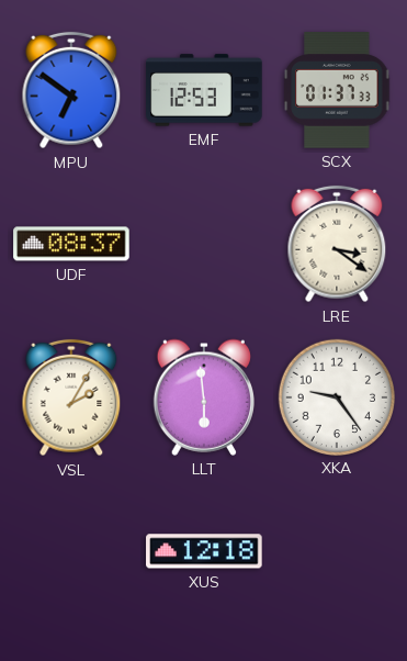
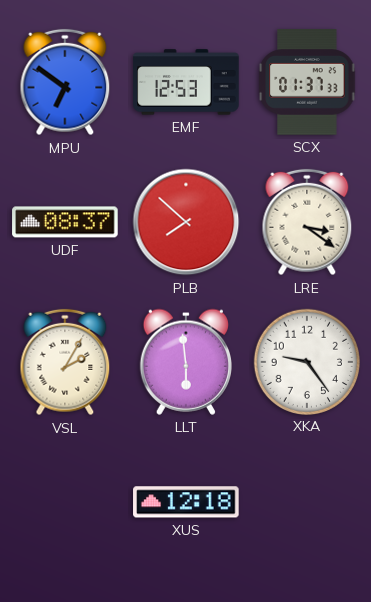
PLB: none -> 7:52
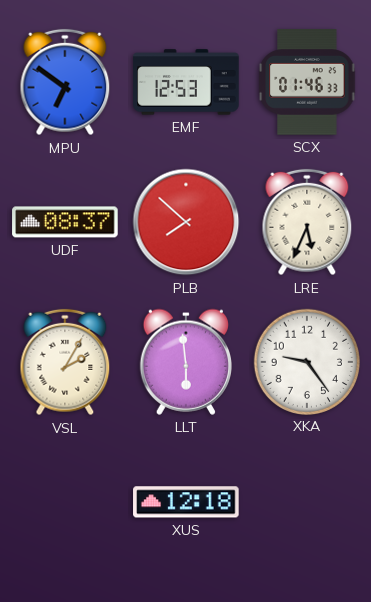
SCX: 01:37 -> 01:46
LRE: 3:21 -> 5:34
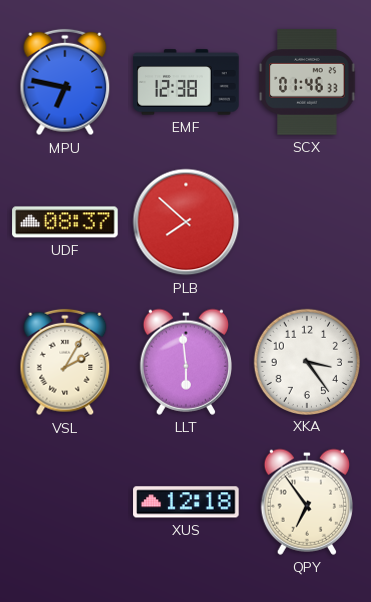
MPU: 6:51 -> 6:47
EMF: 12:53 -> 12:38
LRE: 5:34 -> none
XKA: 9:24 -> 3:24
QPY: none -> 6:54
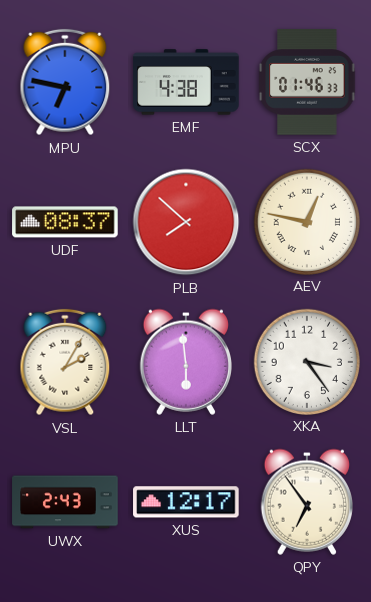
EMF: 12:38 -> 4:38
AEV: none -> 12:47
UWX: none -> 2:43
XUS: 12:18 -> 12:17
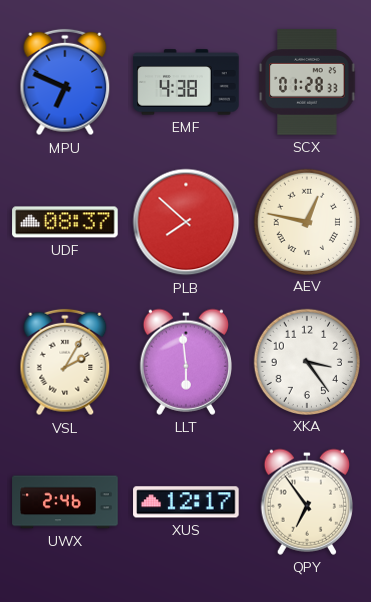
MPU: 6:47 -> 6:49
SCX: 01:46 -> 01:28
UWX: 2:43 -> 2:46
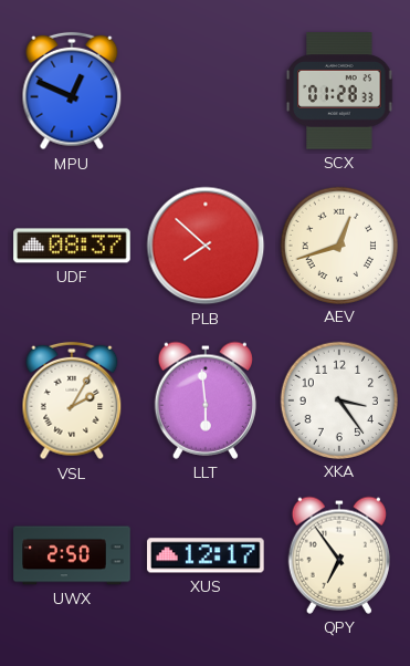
MPU: 6:49 -> 12:49
EMF: 4:38 -> none
AEV: 12:47 -> 12:42
UWX: 2:46 -> 2:50
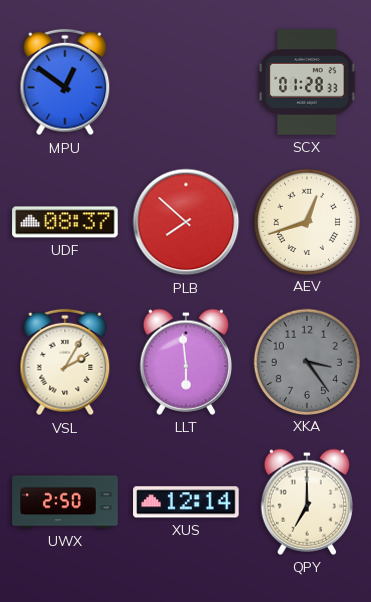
MPU: 12:49 -> 12:51
XKA dial: white -> grey
XUS: 12:17 -> 12:14
QPY: 6:54 -> 7:00
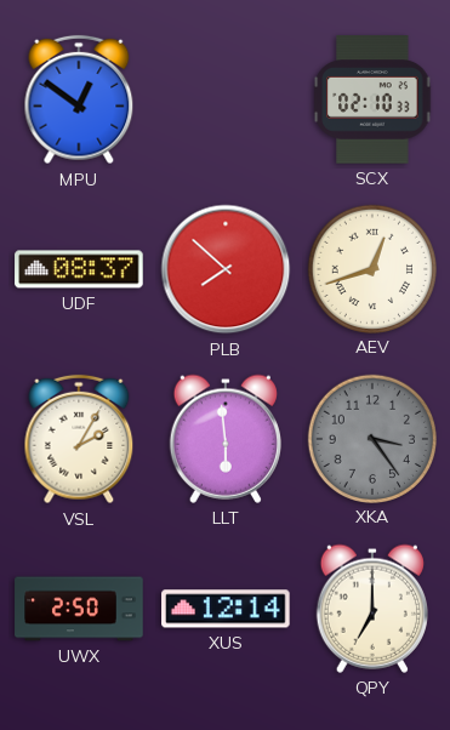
SCX: 01:28 -> 02:10
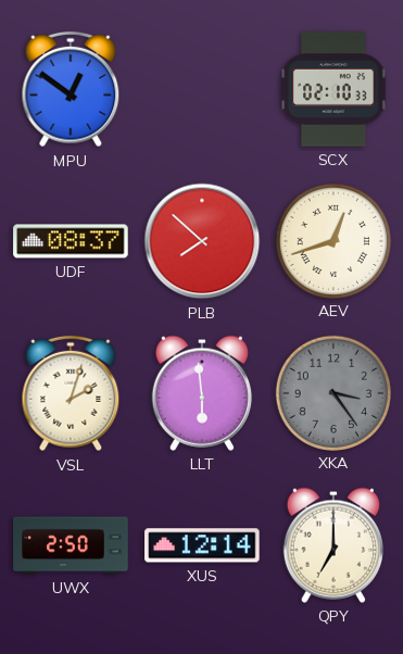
VSL: 2:05 -> 2:03
